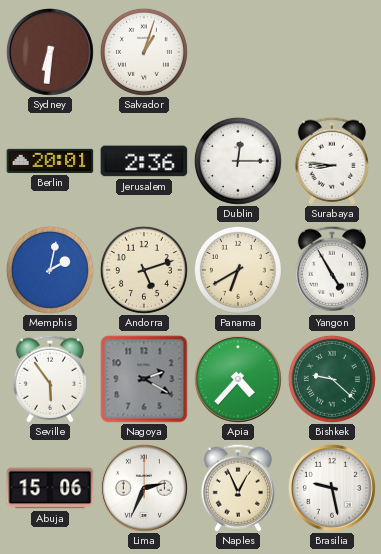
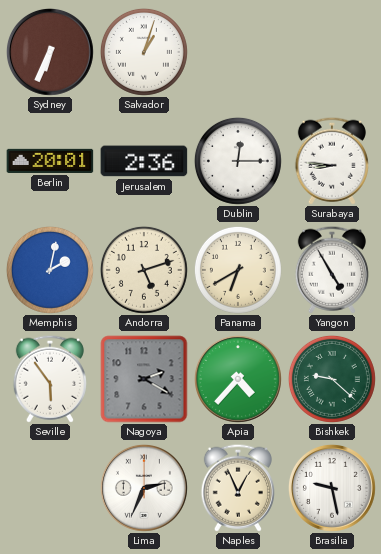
Sydney: 6:31 -> 6:34
Abuja: 15:06 -> none
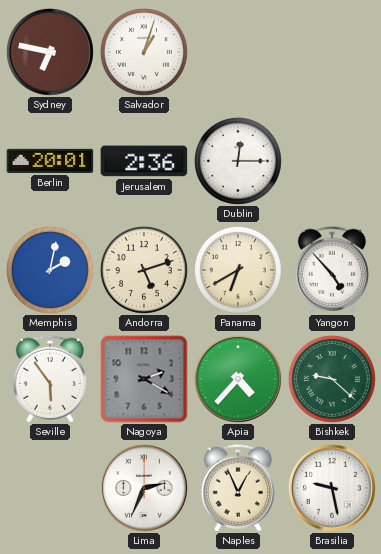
Sydney: 6:34 -> 6:47
Surabaya: 8:46 -> none
Yangon: 4:55 -> 4:53
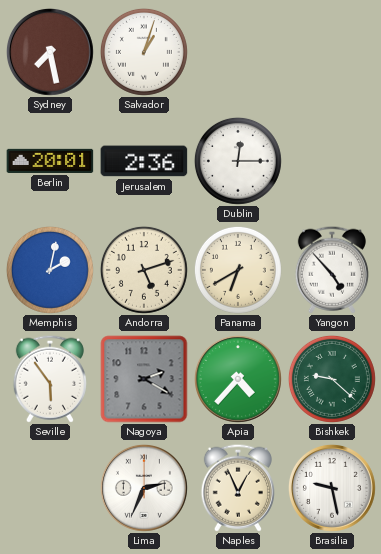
Sydney: 6:47 -> 7:28
